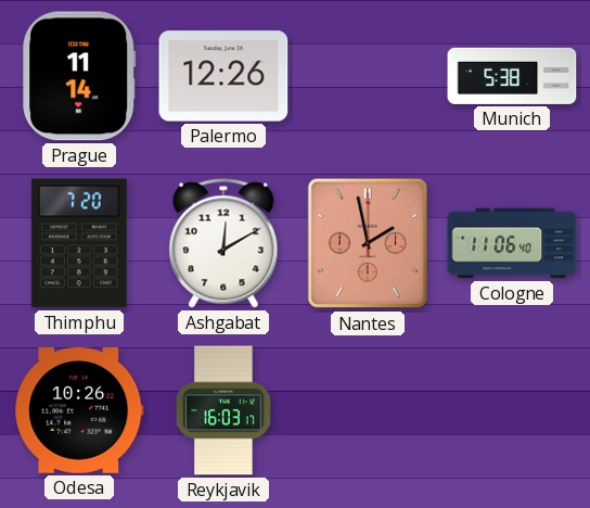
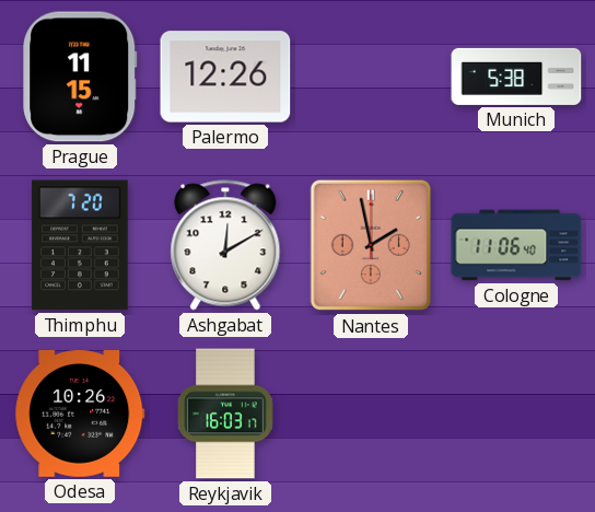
Prague: 11:14 -> 11:15
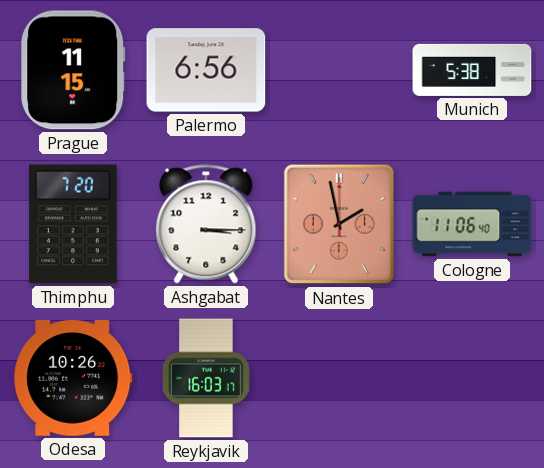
Palermo: 12:26 -> 6:56
Ashgabat: 12:10 -> 3:15
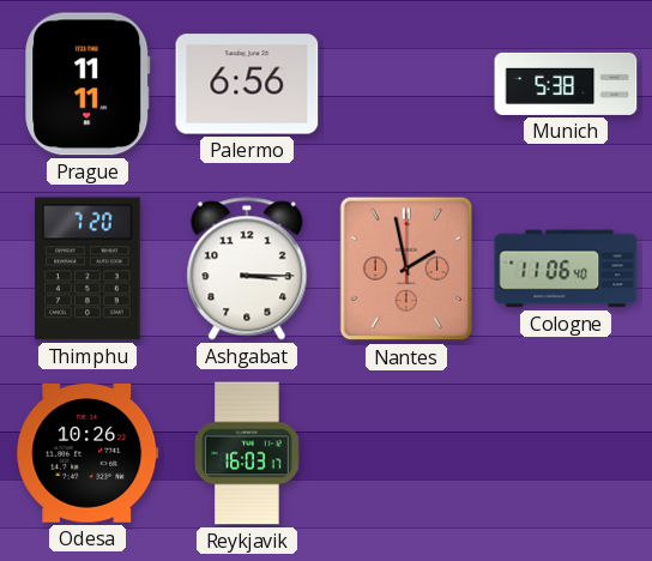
Prague: 11:15 -> 11:11
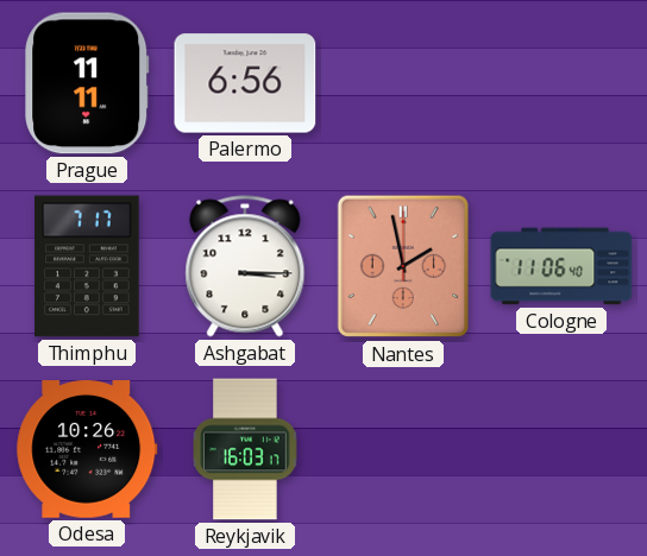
Munich: 5:38 -> none
Thimphu: 7:20 -> 7:17
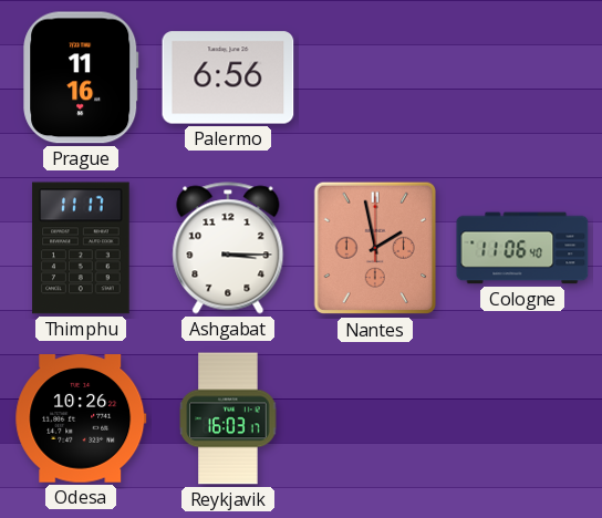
Prague: 11:11 -> 11:16
Thimphu: 7:17 -> 11:17
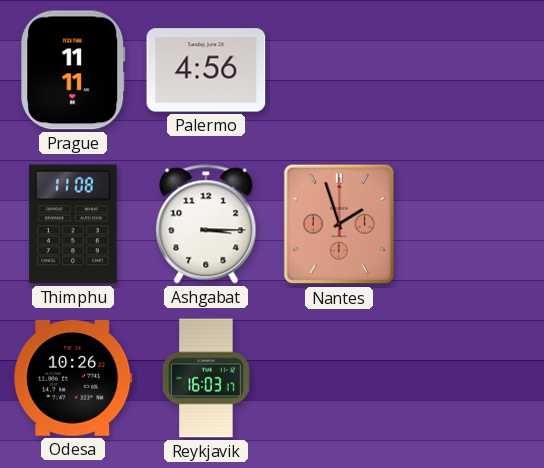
Prague: 11:16 -> 11:11
Palermo: 6:56 -> 4:56
Thimphu: 11:17 -> 11:08
Nantes: 1:58 -> 1:57
Cologne: 11:06 -> none
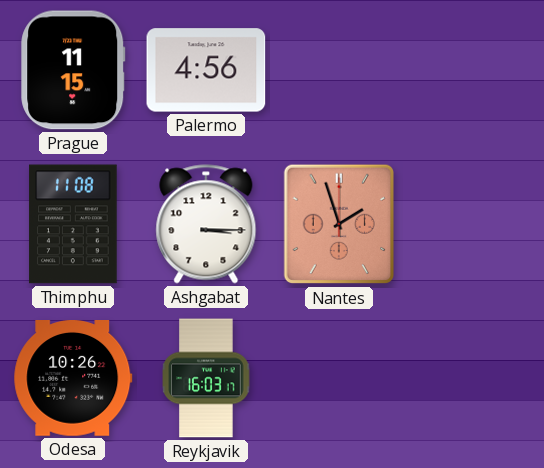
Prague: 11:11 -> 11:15
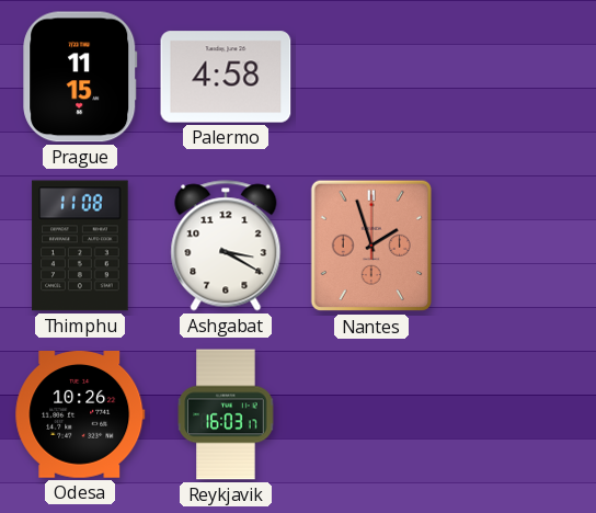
Palermo: 4:56 -> 4:58
Ashgabat: 3:15 -> 3:20
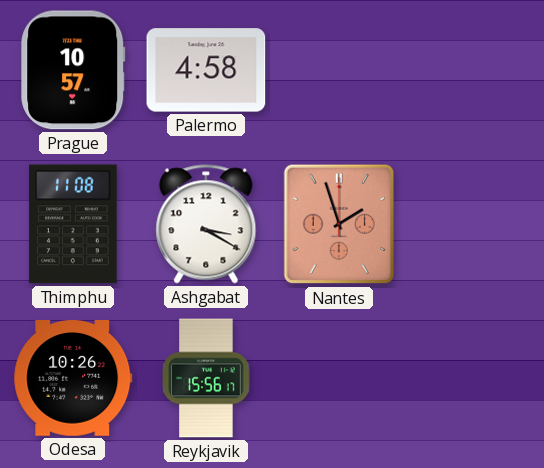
Prague: 11:15 -> 10:57
Reykjavik: 16:03 -> 15:56
